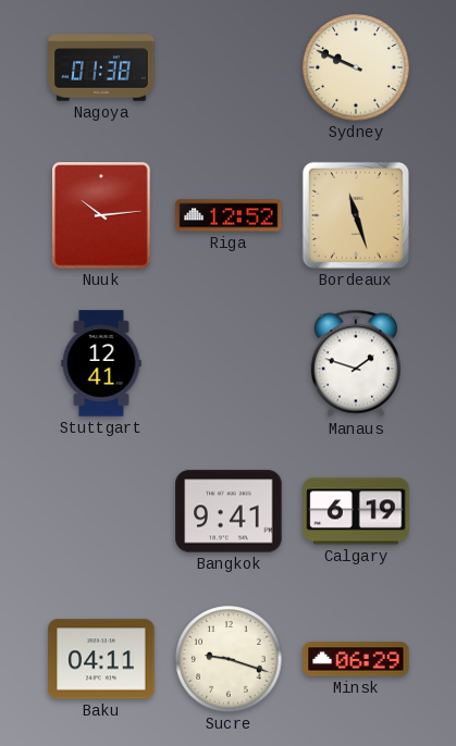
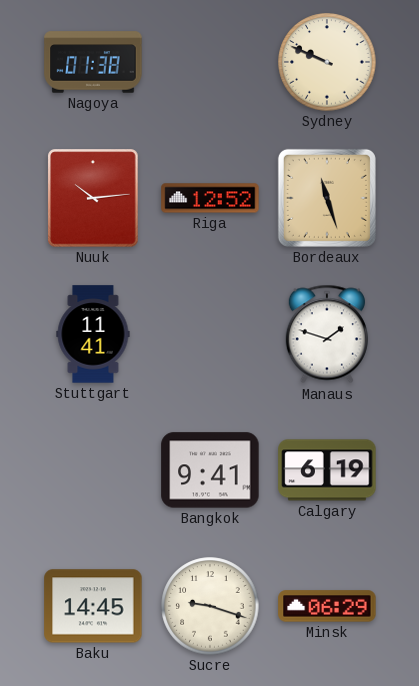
Stuttgart: 12:41 -> 11:41
Baku: 04:11 -> 14:45
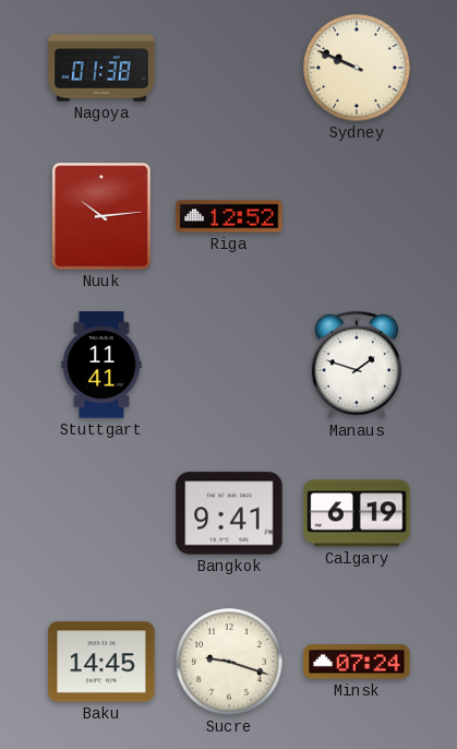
Bordeaux: 11:27 -> none
Minsk: 06:29 -> 07:24
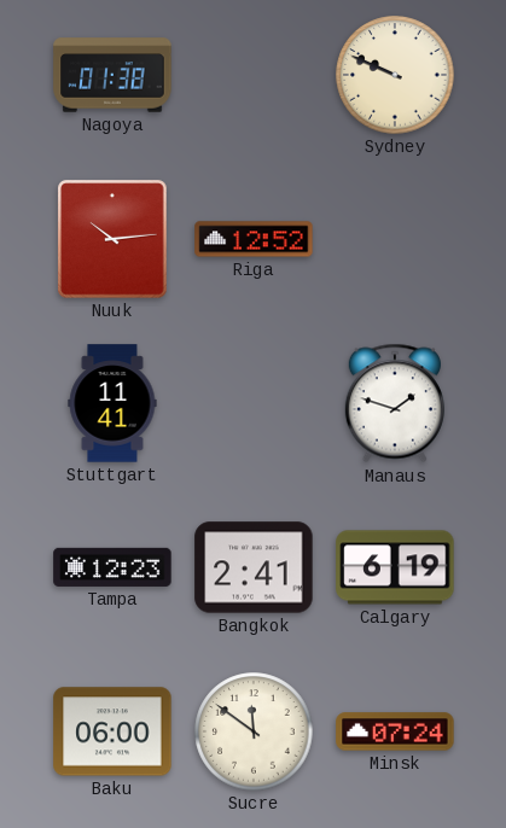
Tampa: none -> 12:23
Bangkok: 9:41 -> 2:41
Baku: 14:45 -> 06:00
Sucre: 9:18 -> 11:51
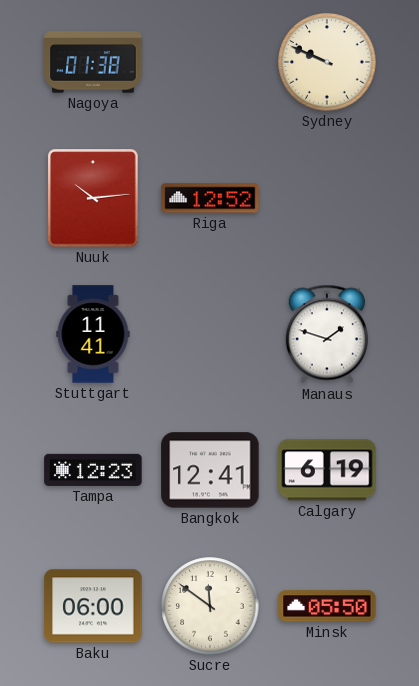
Bangkok: 2:41 -> 12:41
Minsk: 07:24 -> 05:50
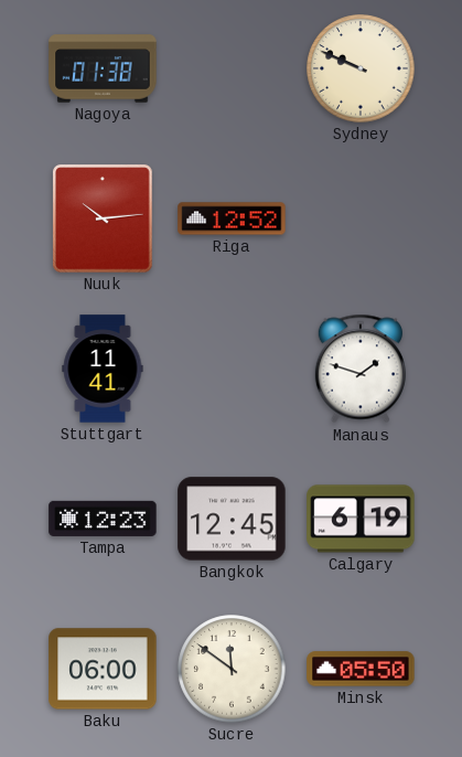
Bangkok: 12:41 -> 12:45
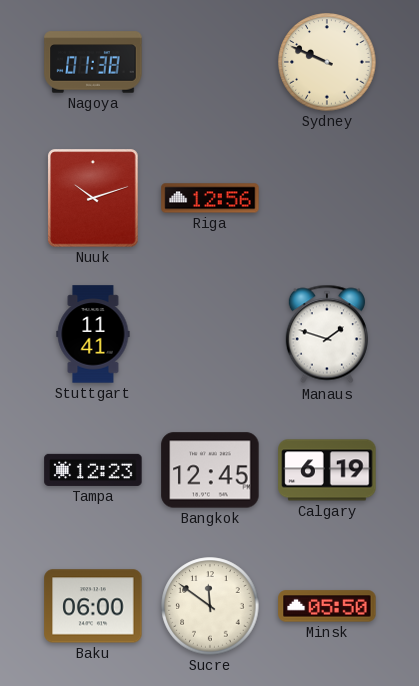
Nuuk: 10:14 -> 10:12
Riga: 12:52 -> 12:56
